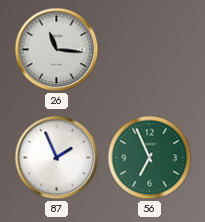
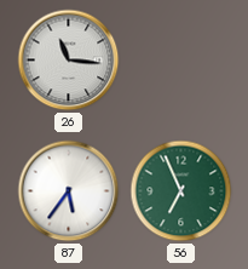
87: 1:56 -> 5:36
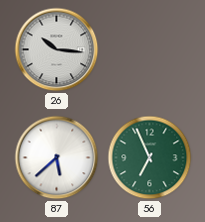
26: 11:16 -> 10:16
87: 5:36 -> 5:38
